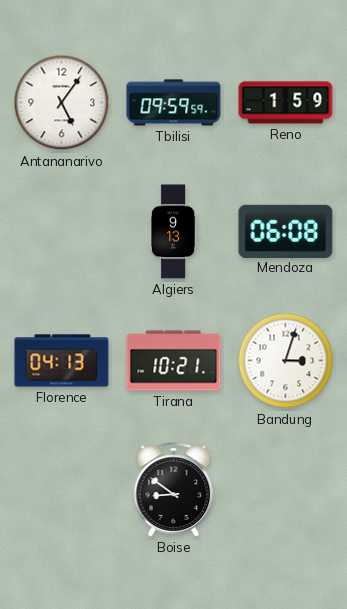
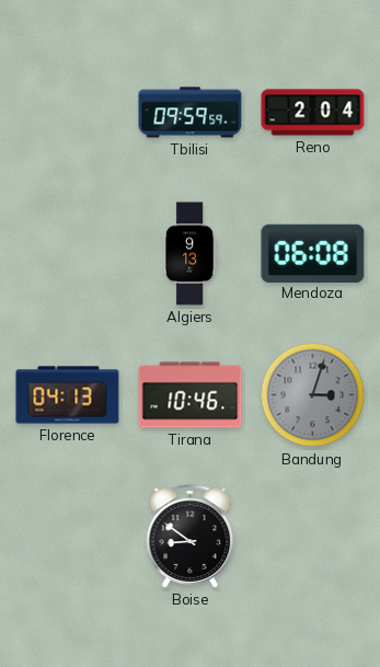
Antananarivo: 5:06 -> none
Reno: 1:59 -> 2:04
Tirana: 10:21 -> 10:46
Bandung dial: white -> grey
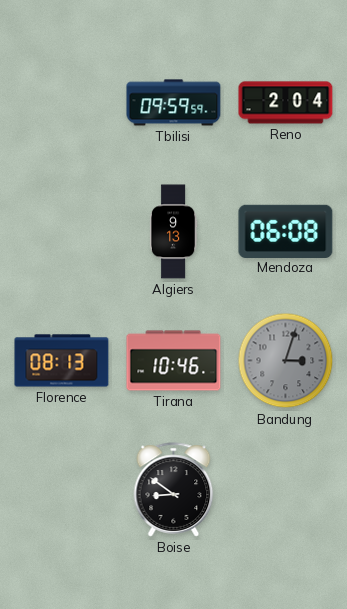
Florence: 04:13 -> 08:13
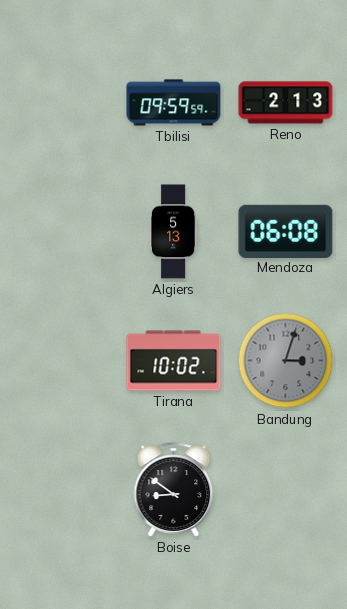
Reno: 2:04 -> 2:13
Algiers: 9:13 -> 5:13
Florence: 08:13 -> none
Tirana: 10:46 -> 10:02
